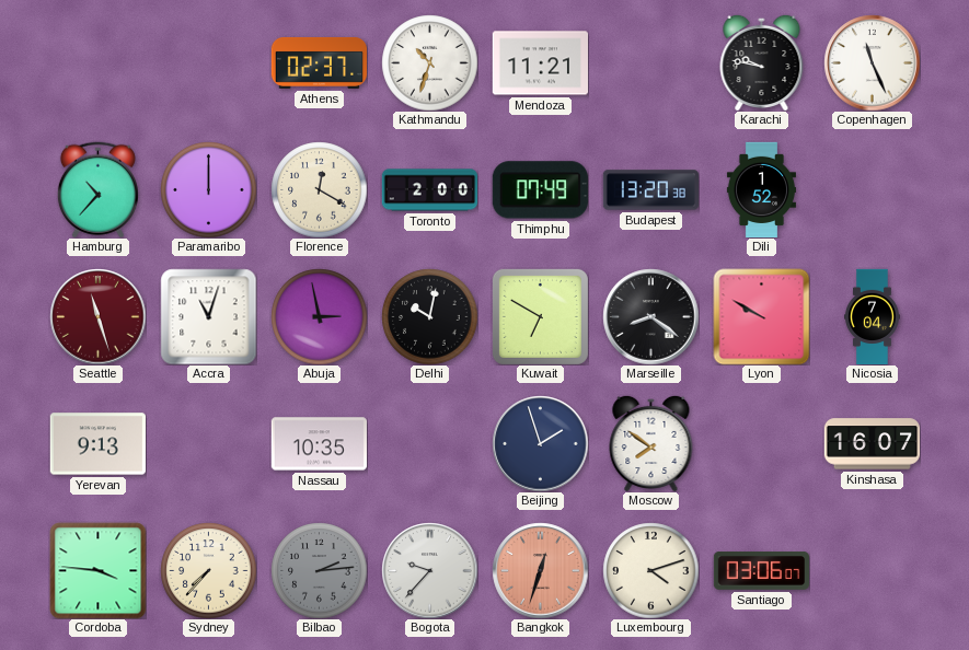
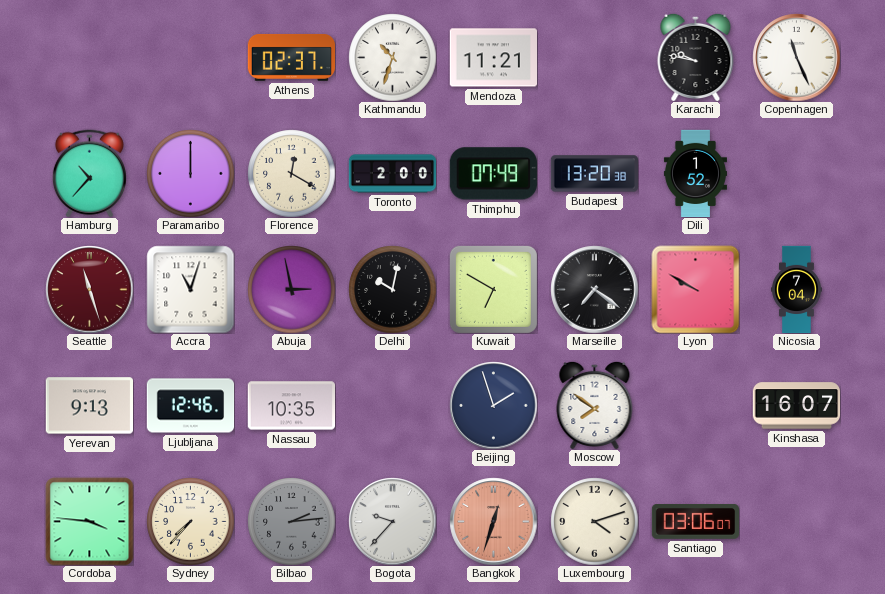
Marseille: 8:21 -> 7:21
Ljubljana: none -> 12:46
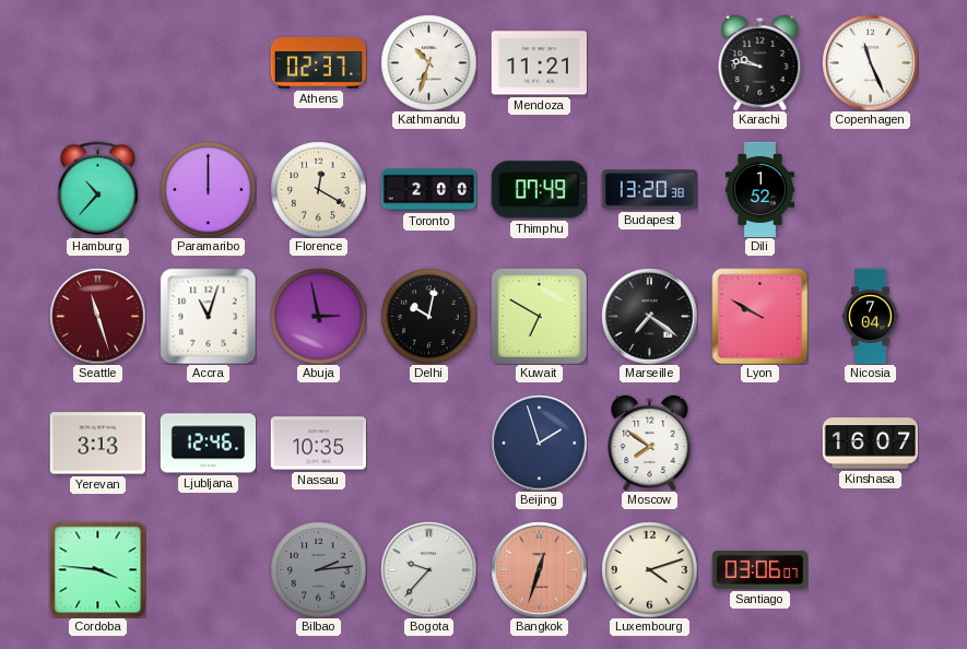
Yerevan: 9:13 -> 3:13
Sydney: 7:37 -> none
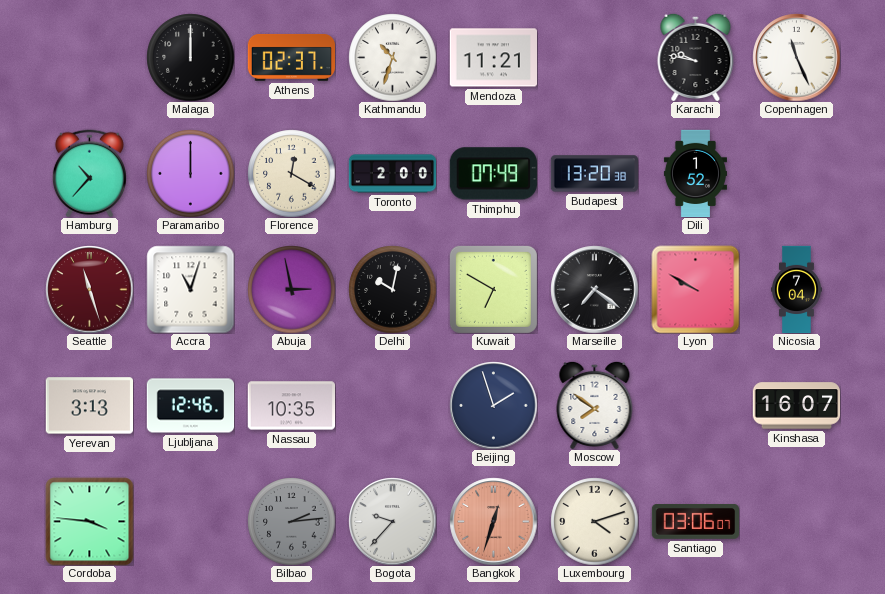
Malaga: none -> 12:00
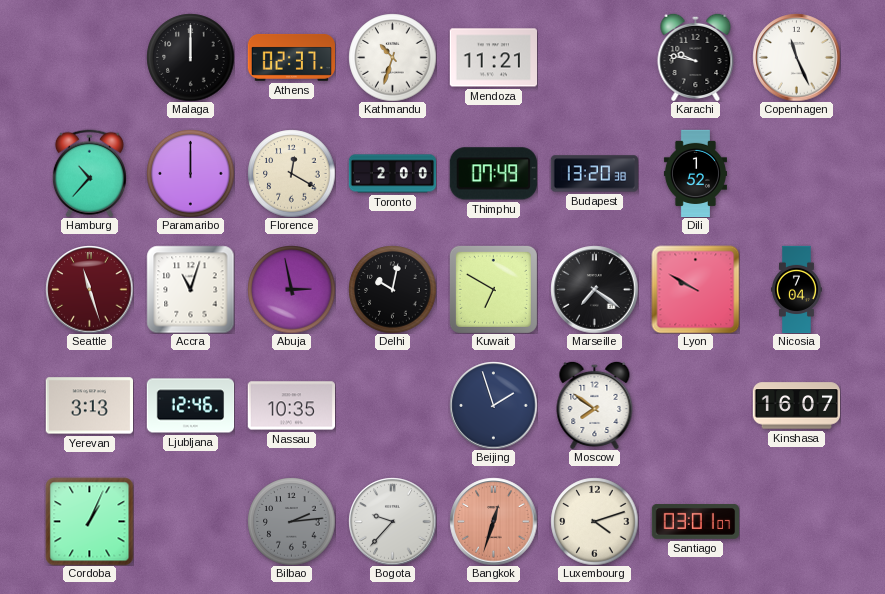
Cordoba: 3:46 -> 1:04
Santiago: 03:06 -> 03:01
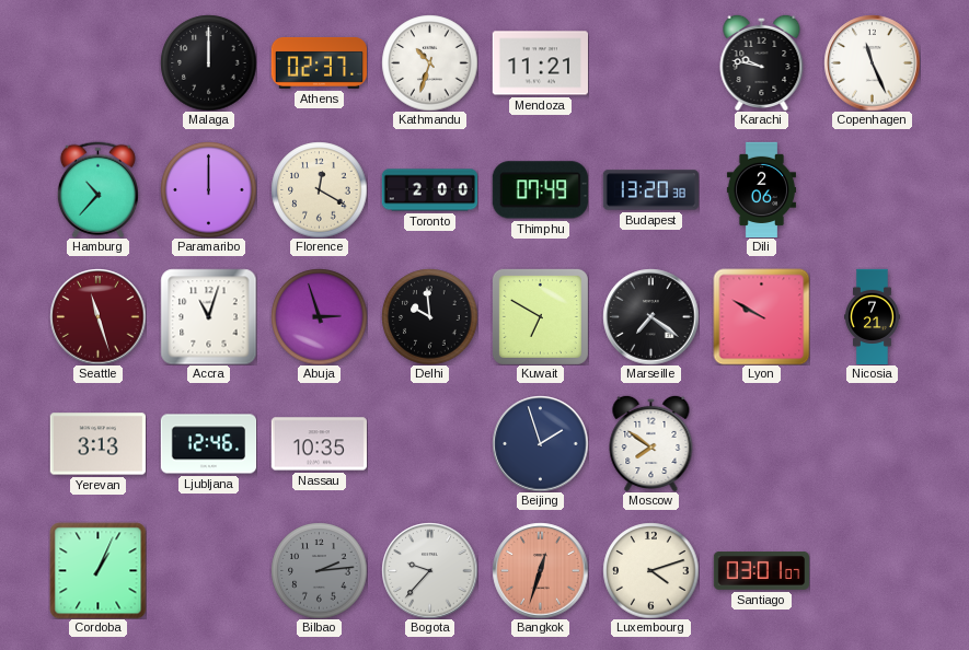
Dili: 1:52 -> 2:06
Abuja: 2:58 -> 2:57
Delhi: 10:02 -> 9:59
Nicosia: 7:04 -> 7:21
Kinshasa: 16:07 -> none
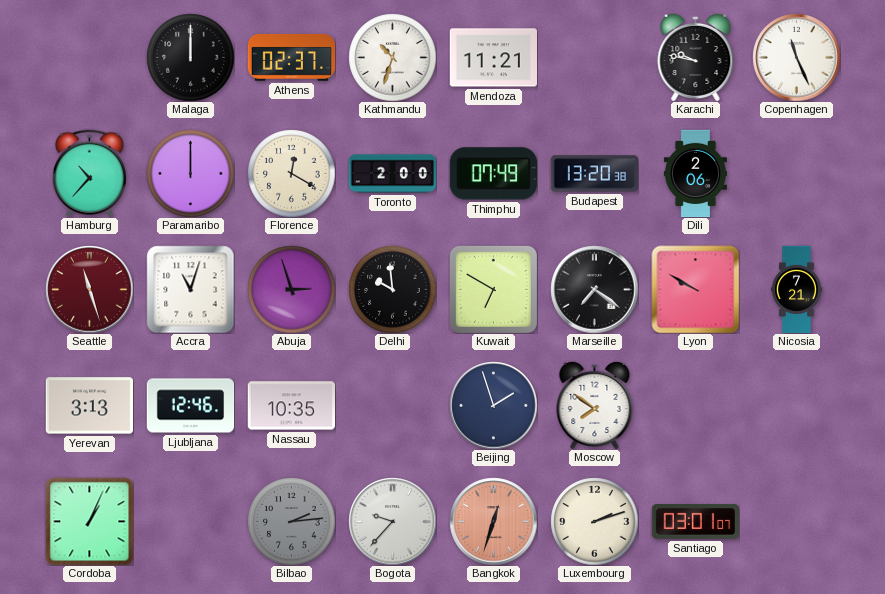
Luxembourg: 4:12 -> 2:12
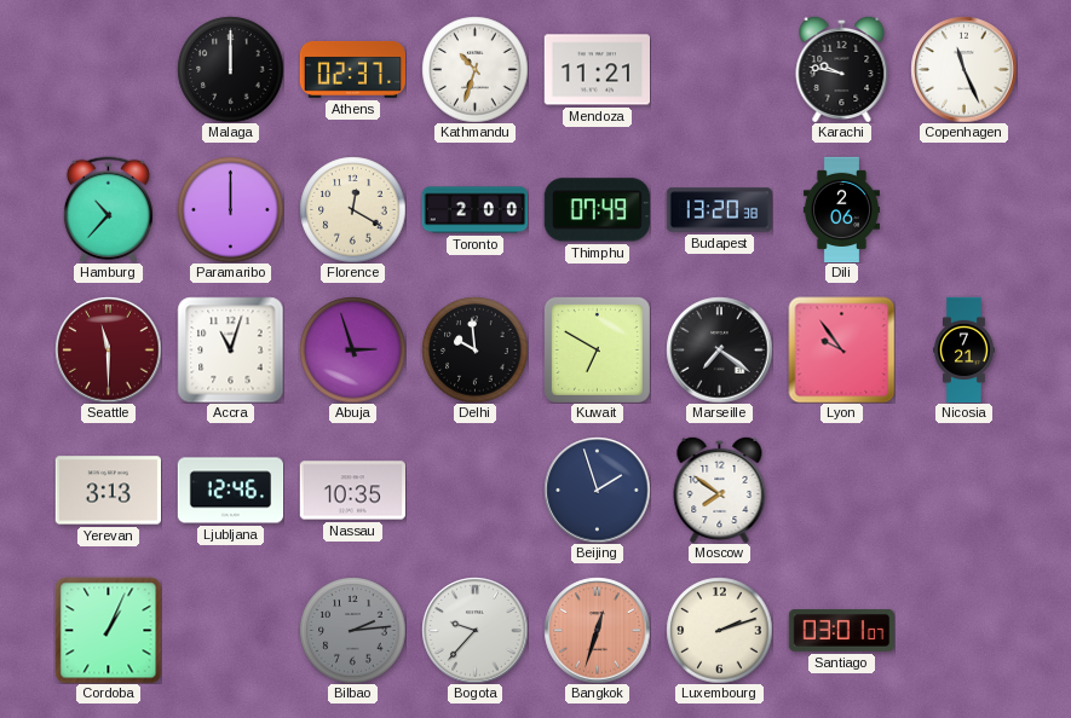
Seattle: 11:27 -> 11:30
Lyon: 9:50 -> 9:54
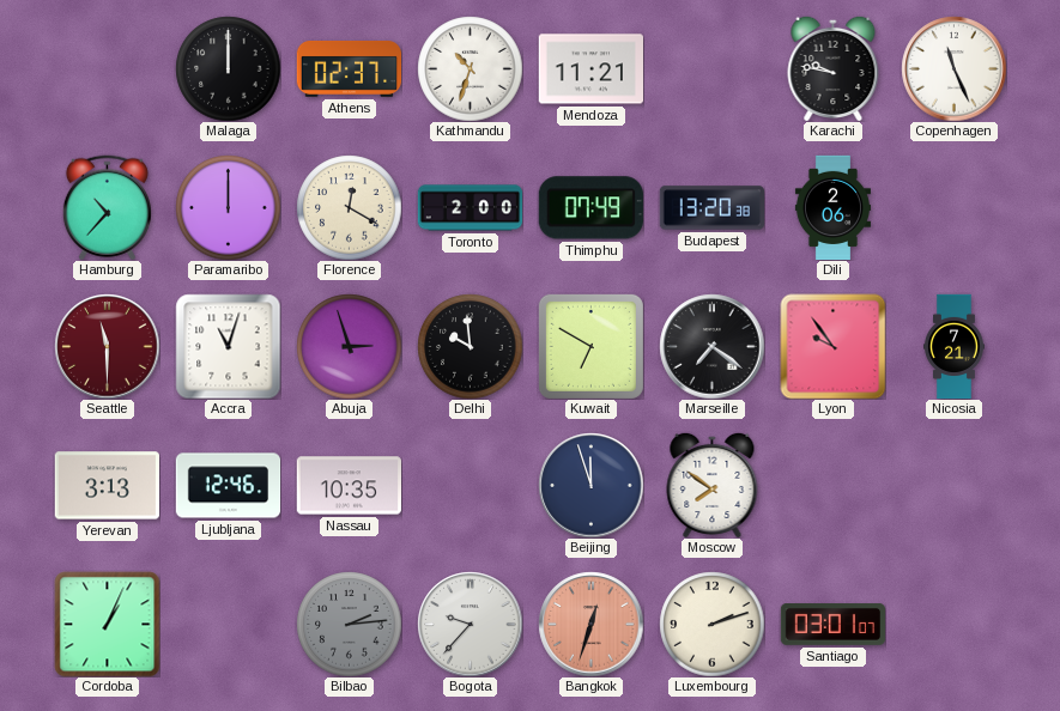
Beijing: 1:57 -> 11:57
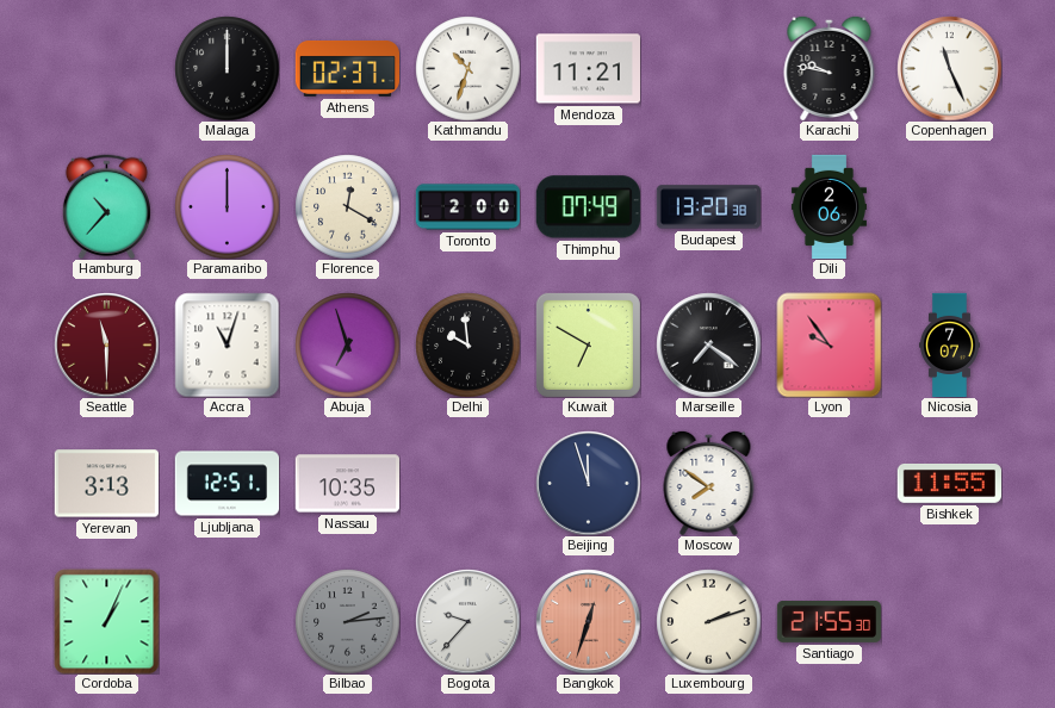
Abuja: 2:57 -> 6:57
Nicosia: 7:21 -> 7:07
Ljubljana: 12:46 -> 12:51
Bishkek: none -> 11:55
Santiago: 03:01 -> 21:55
